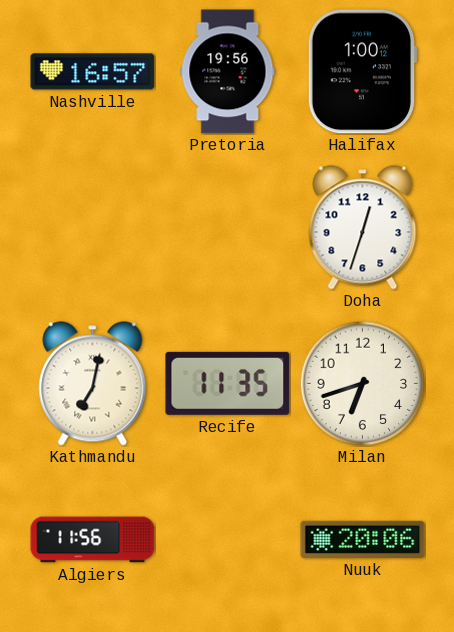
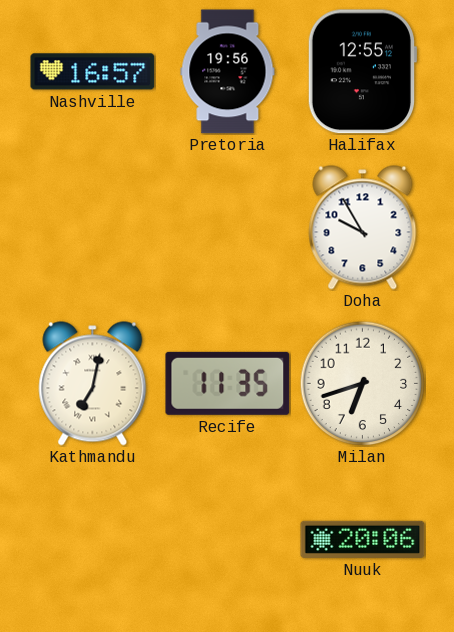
Halifax: 1:00 -> 12:55
Doha: 12:33 -> 9:55
Algiers: 11:56 -> none
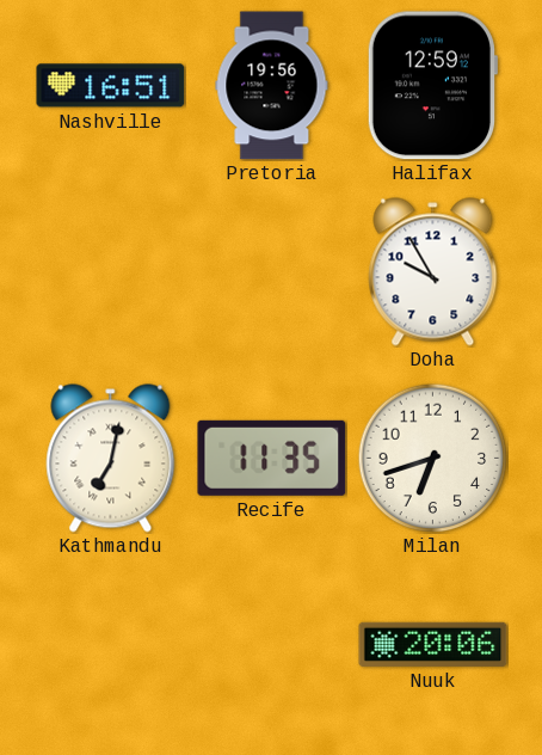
Nashville: 16:57 -> 16:51
Halifax: 12:55 -> 12:59
